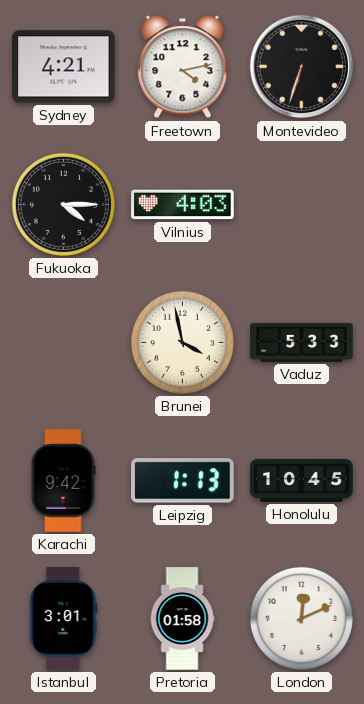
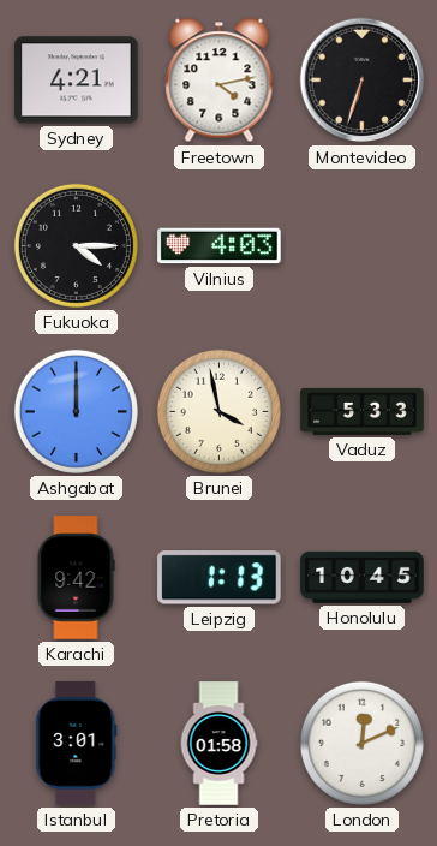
Ashgabat: none -> 12:00
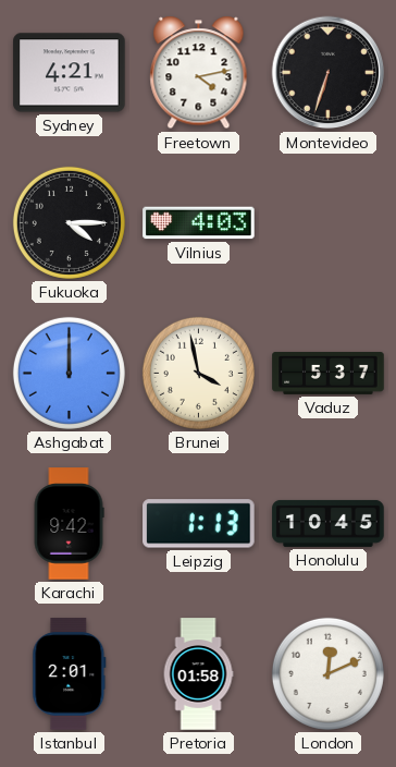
Vaduz: 5:33 -> 5:37
Istanbul: 3:01 -> 2:01
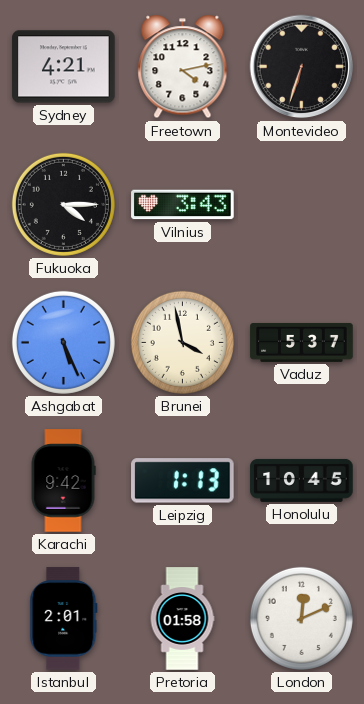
Vilnius: 4:03 -> 3:43
Ashgabat: 12:00 -> 5:26
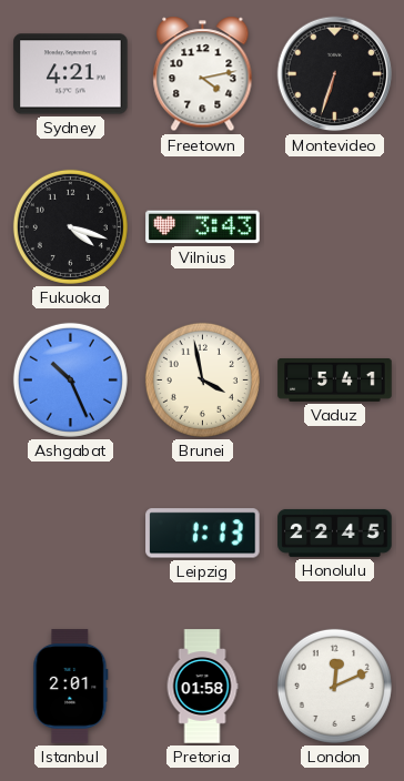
Fukuoka: 4:15 -> 4:18
Ashgabat: 5:26 -> 10:26
Vaduz: 5:37 -> 5:41
Karachi: 9:42 -> none
Honolulu: 10:45 -> 22:45
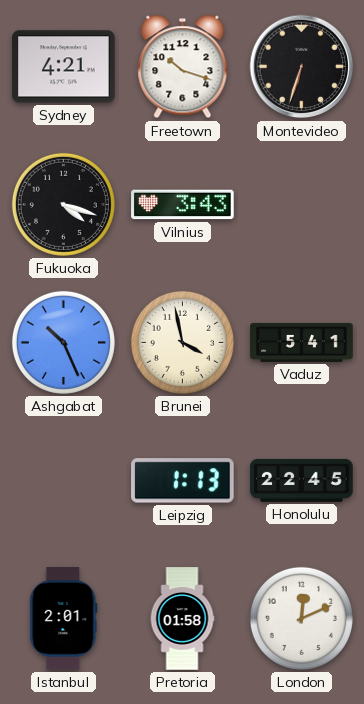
Freetown: 4:13 -> 10:18
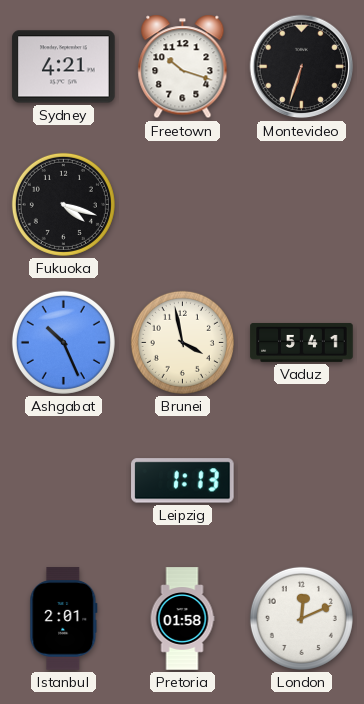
Vilnius: 3:43 -> none
Honolulu: 22:45 -> none
